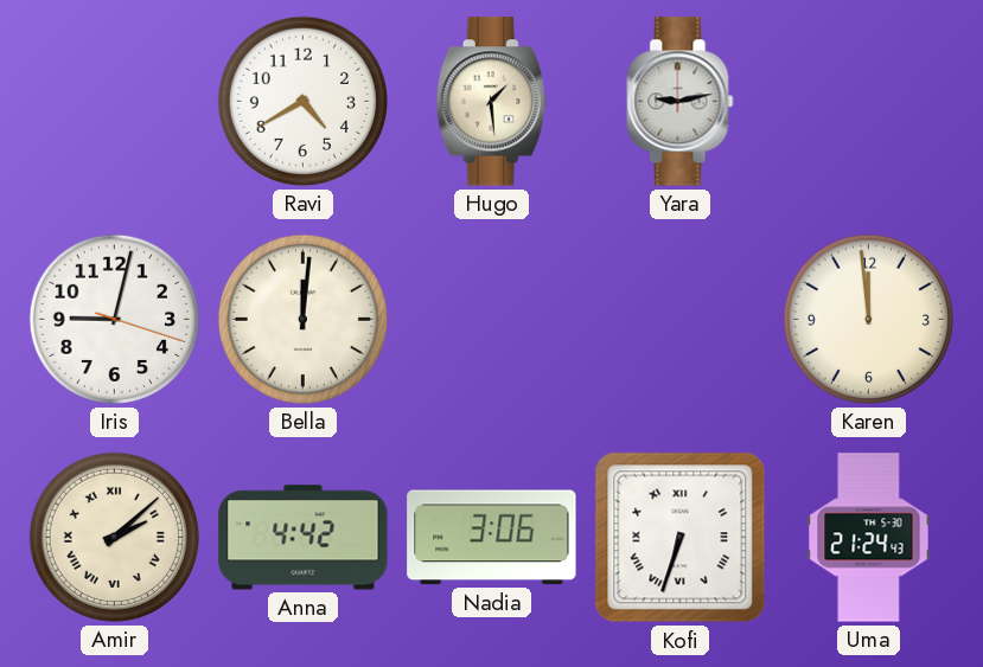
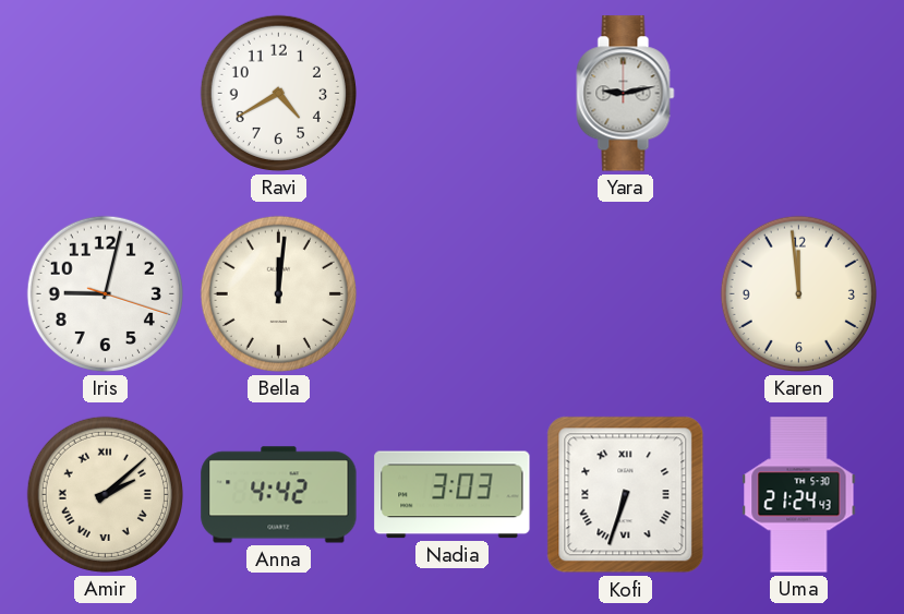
Hugo: 1:29 -> none
Nadia: 3:06 -> 3:03
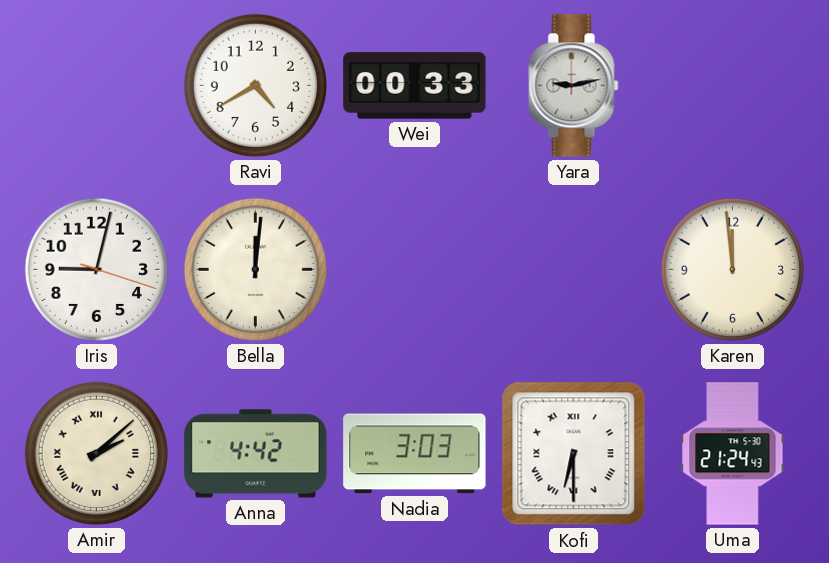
Wei: none -> 00:33
Kofi: 6:33 -> 6:30
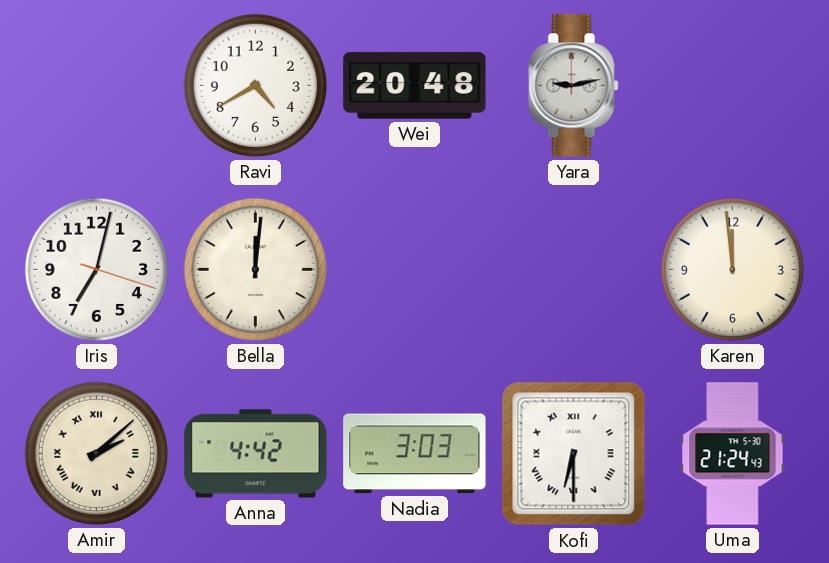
Wei: 00:33 -> 20:48
Iris: 9:02 -> 7:02
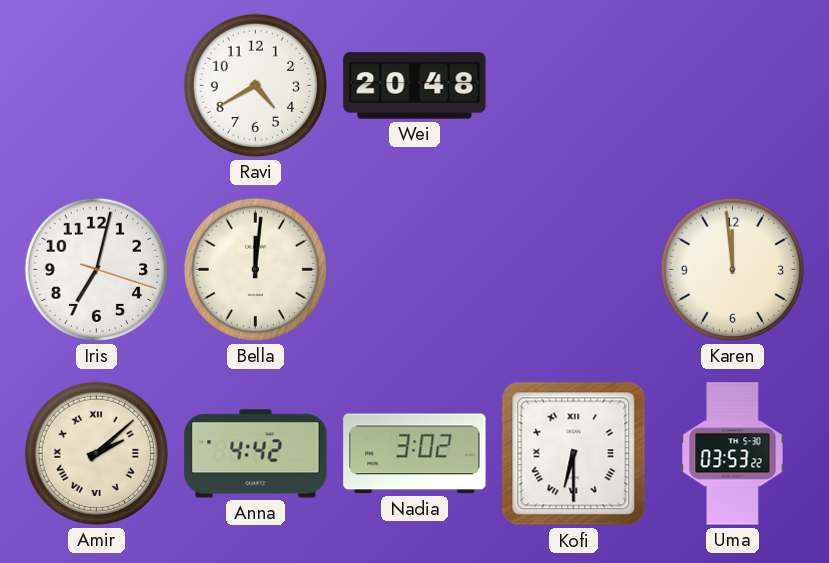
Yara: 9:13 -> none
Nadia: 3:03 -> 3:02
Uma: 21:24 -> 03:53
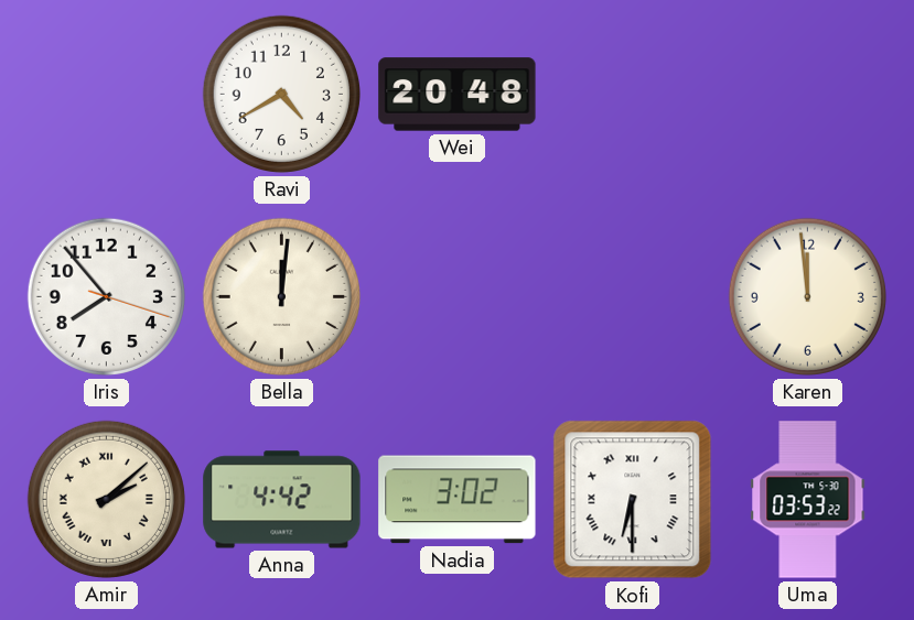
Iris: 7:02 -> 7:53
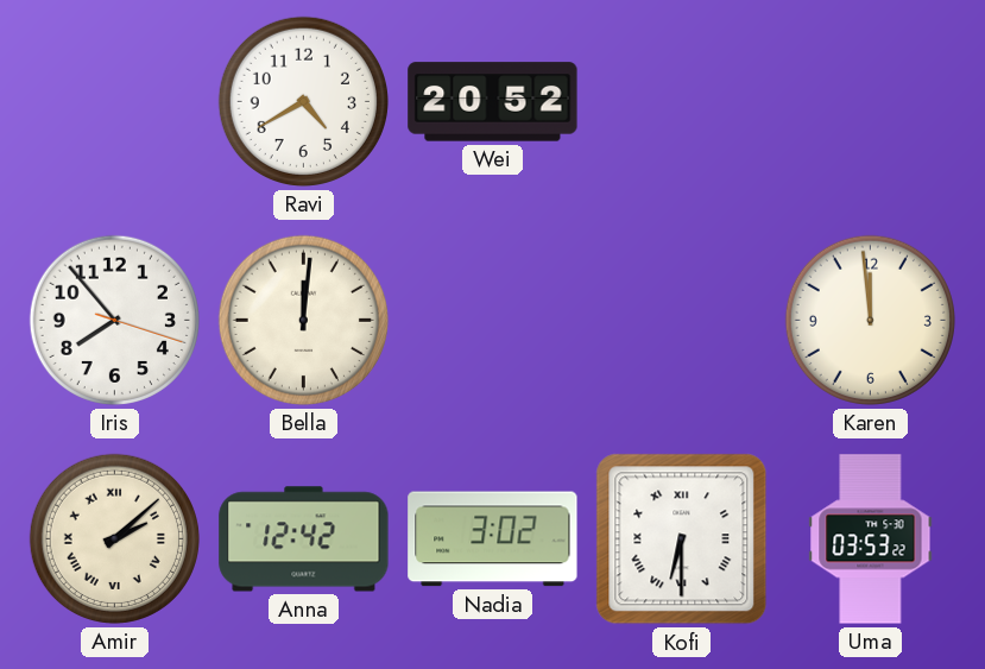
Wei: 20:48 -> 20:52
Anna: 4:42 -> 12:42
